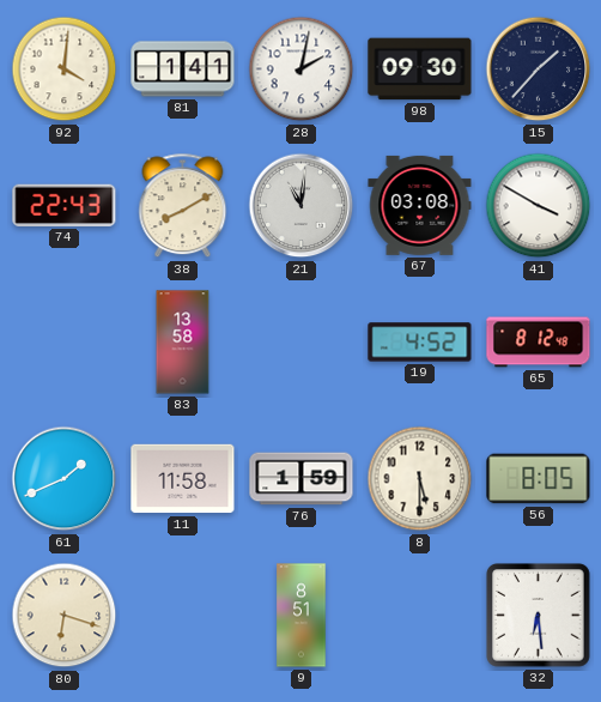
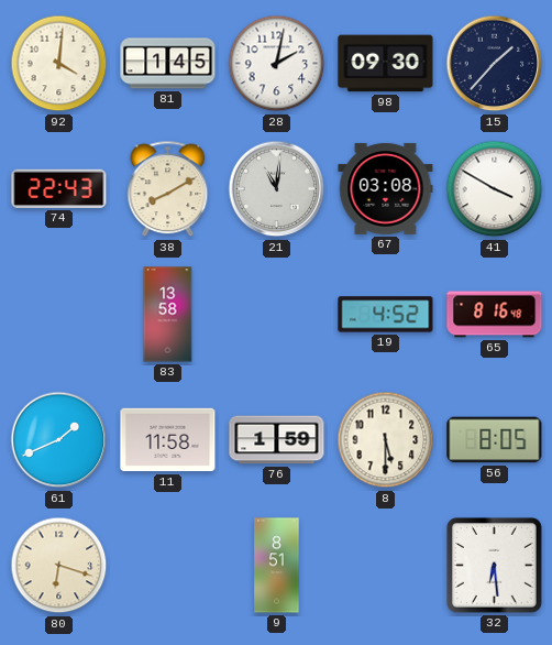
81: 1:41 -> 1:45
65: 8:12 -> 8:16
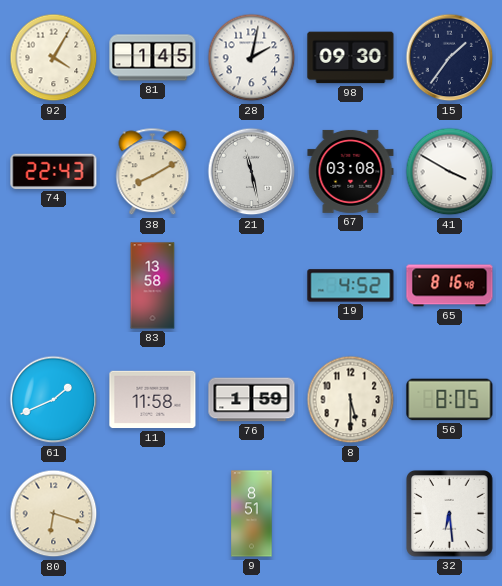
92: 4:01 -> 4:05
15: 1:37 -> 1:36
21: 11:01 -> 11:28
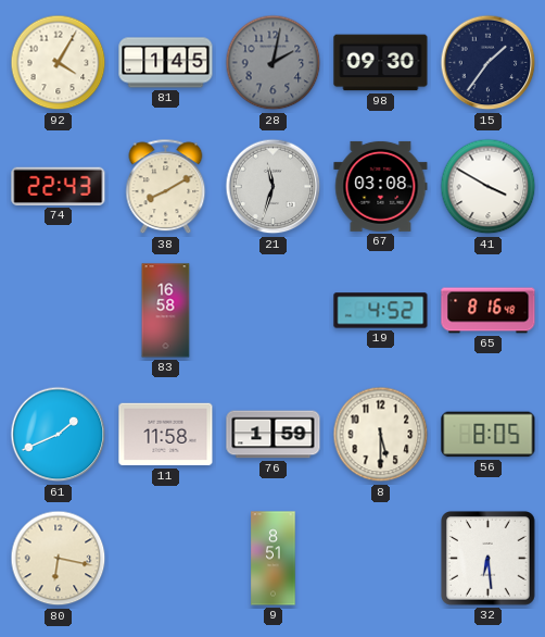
28 dial: white -> grey
21: 11:28 -> 11:33
83: 13:58 -> 16:58
80: 6:18 -> 6:17
